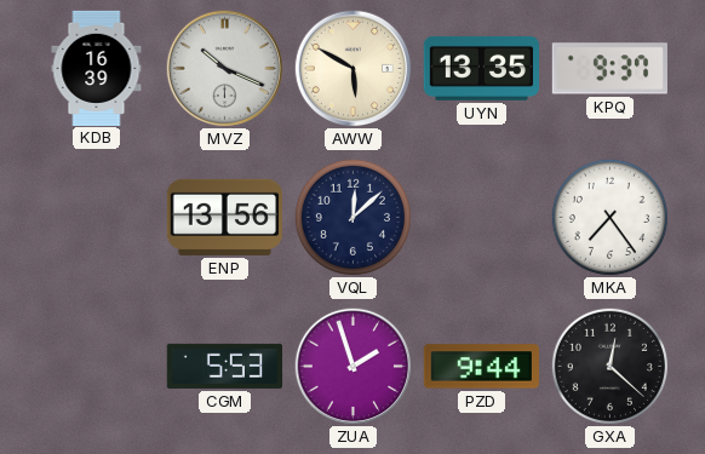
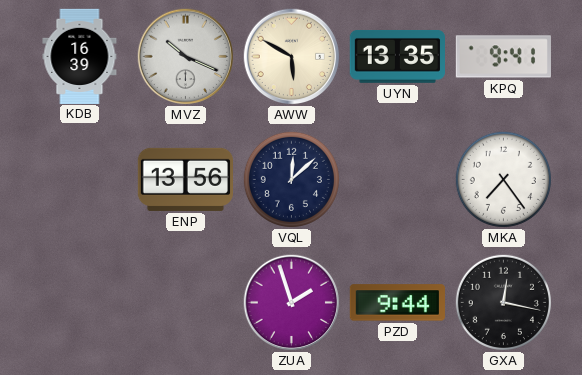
KPQ: 9:37 -> 9:41
CGM: 5:53 -> none
GXA: 12:22 -> 12:17
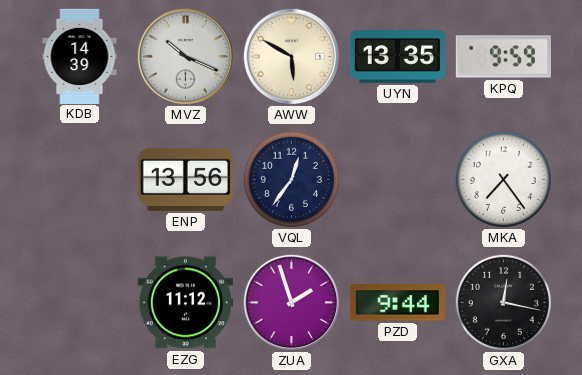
KDB: 16:39 -> 14:39
KPQ: 9:41 -> 9:59
VQL: 12:08 -> 12:36
EZG: none -> 11:12
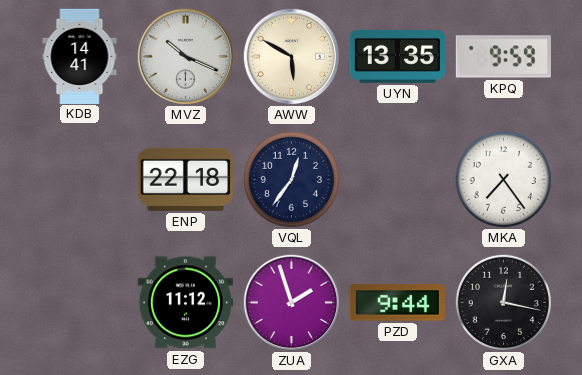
KDB: 14:39 -> 14:41
ENP: 13:56 -> 22:18
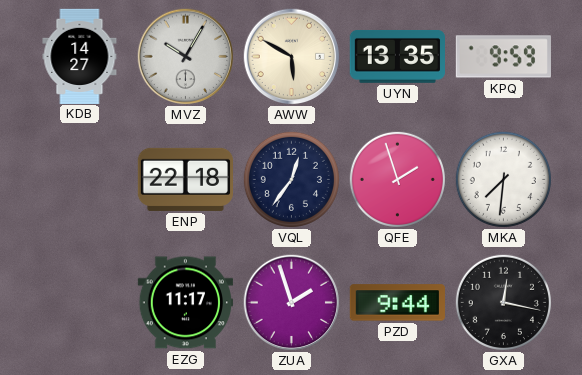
KDB: 14:41 -> 14:27
MVZ: 10:19 -> 10:05
QFE: none -> 1:57
MKA: 7:24 -> 7:31
EZG: 11:12 -> 11:17
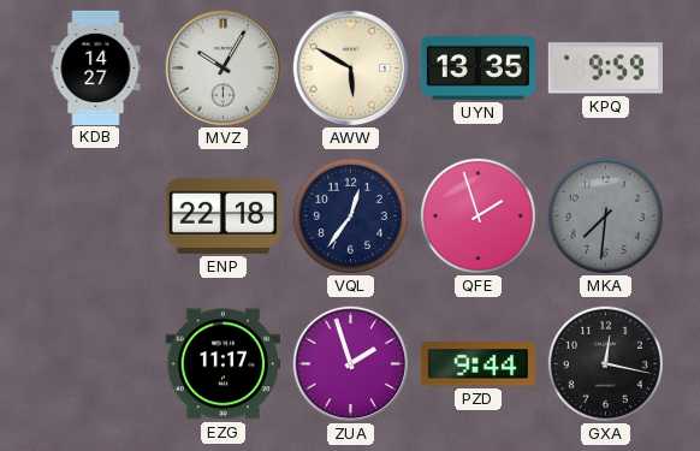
MKA dial: white -> grey
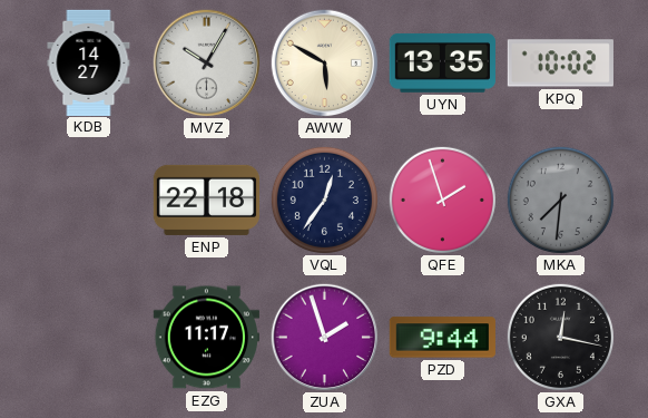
KPQ: 9:59 -> 10:02
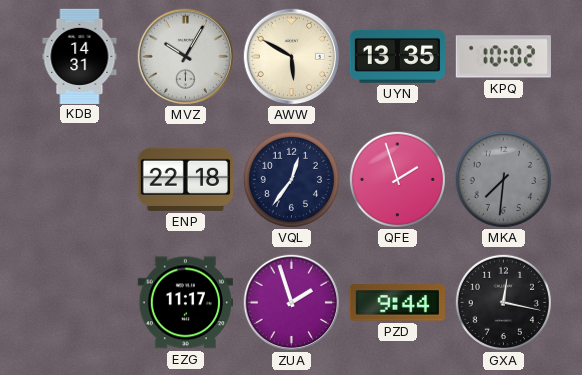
KDB: 14:27 -> 14:31
